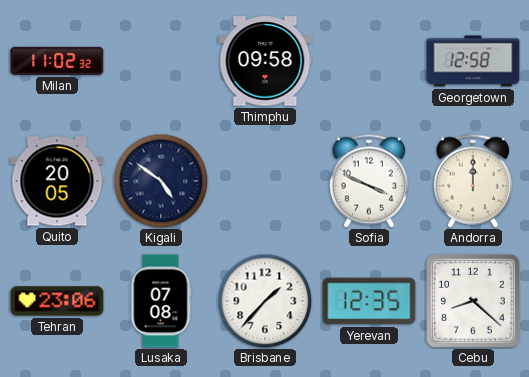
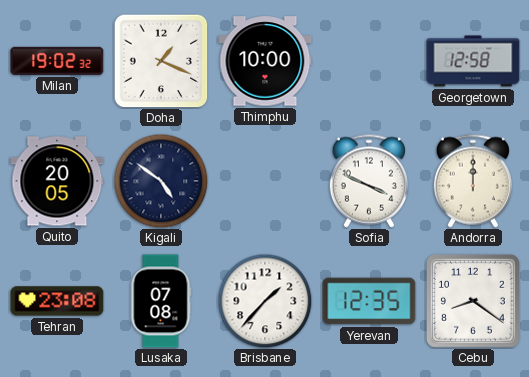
Milan: 11:02 -> 19:02
Doha: none -> 1:19
Thimphu: 09:58 -> 10:00
Tehran: 23:06 -> 23:08
Cebu: 8:22 -> 8:21
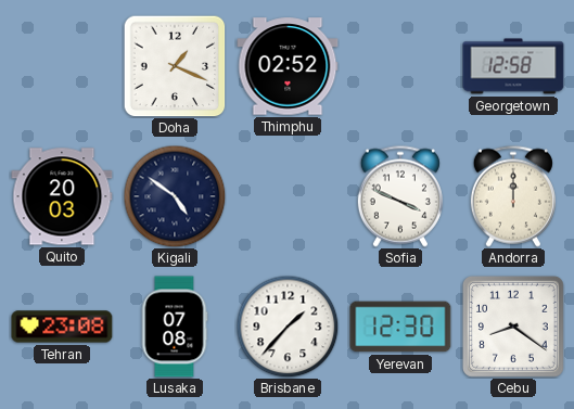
Milan: 19:02 -> none
Thimphu: 10:00 -> 02:52
Quito: 20:05 -> 20:03
Yerevan: 12:35 -> 12:30
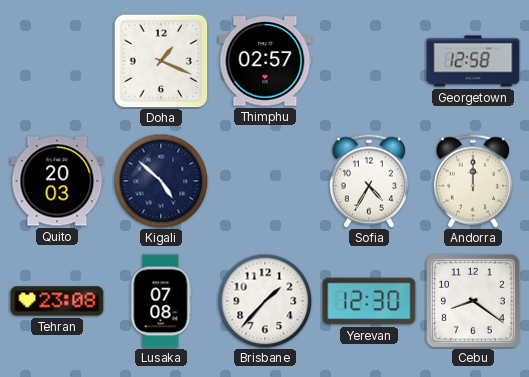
Thimphu: 02:52 -> 02:57
Kigali: 4:51 -> 4:52
Sofia: 3:49 -> 4:35
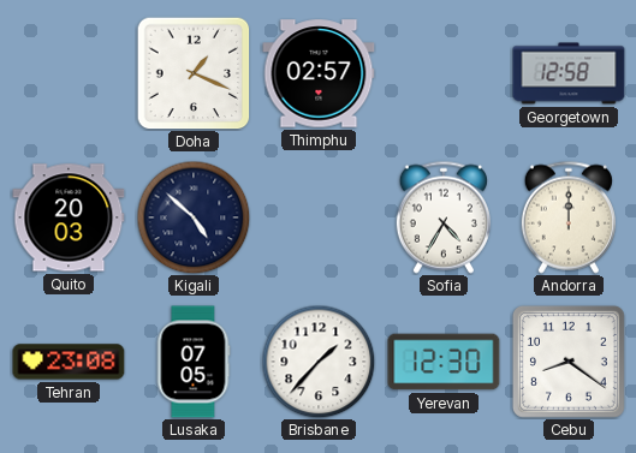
Lusaka: 07:08 -> 07:05
